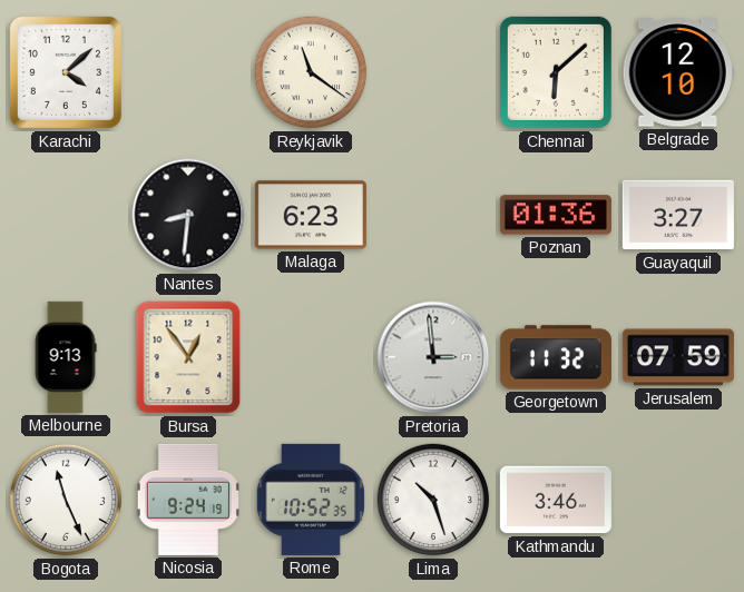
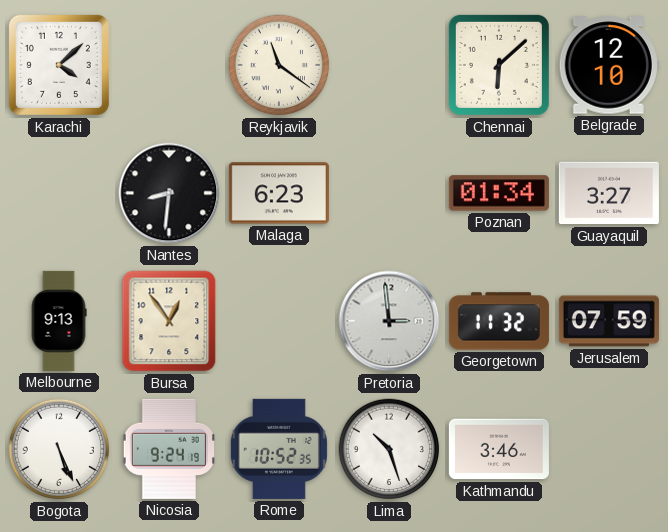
Poznan: 01:36 -> 01:34
Bogota: 11:26 -> 5:26
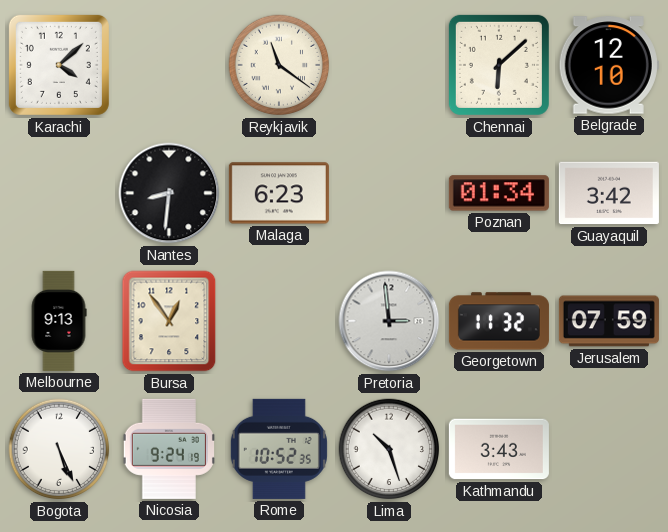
Guayaquil: 3:27 -> 3:42
Kathmandu: 3:46 -> 3:43
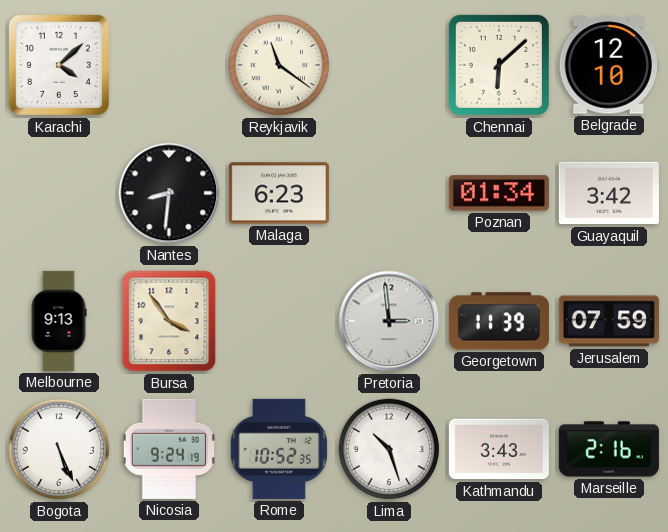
Bursa: 12:54 -> 3:54
Georgetown: 11:32 -> 11:39
Marseille: none -> 2:16
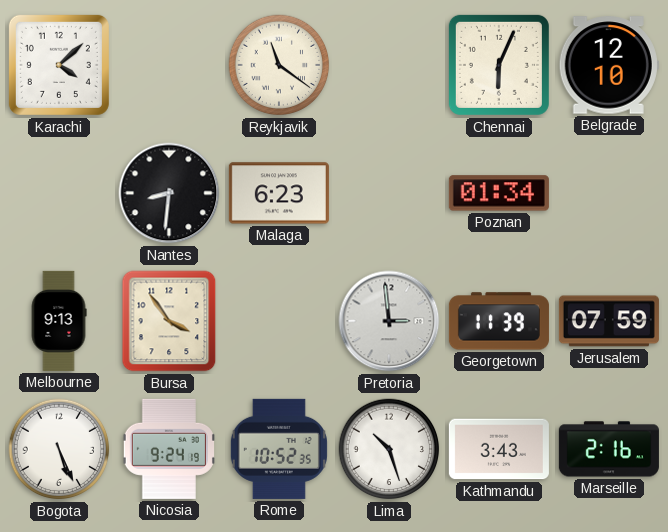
Chennai: 6:08 -> 6:04
Guayaquil: 3:42 -> none
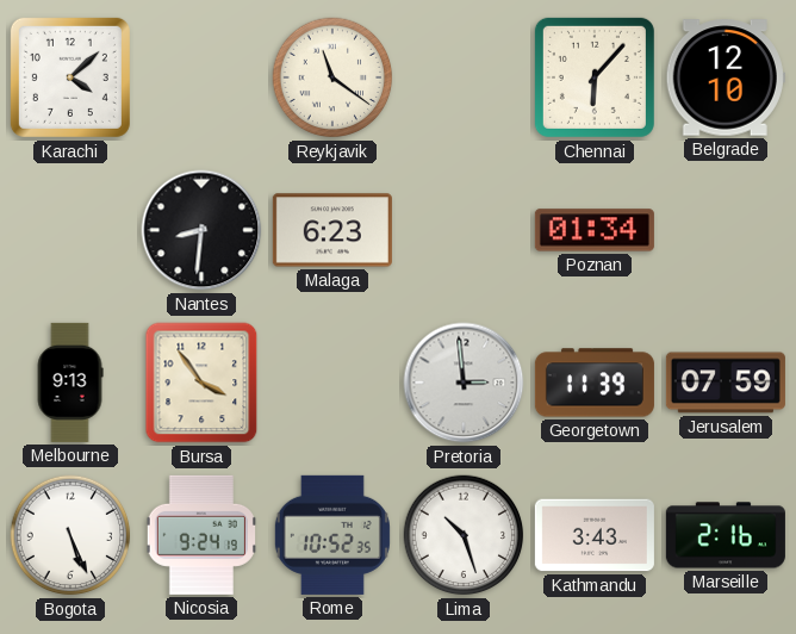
Chennai: 6:04 -> 6:07
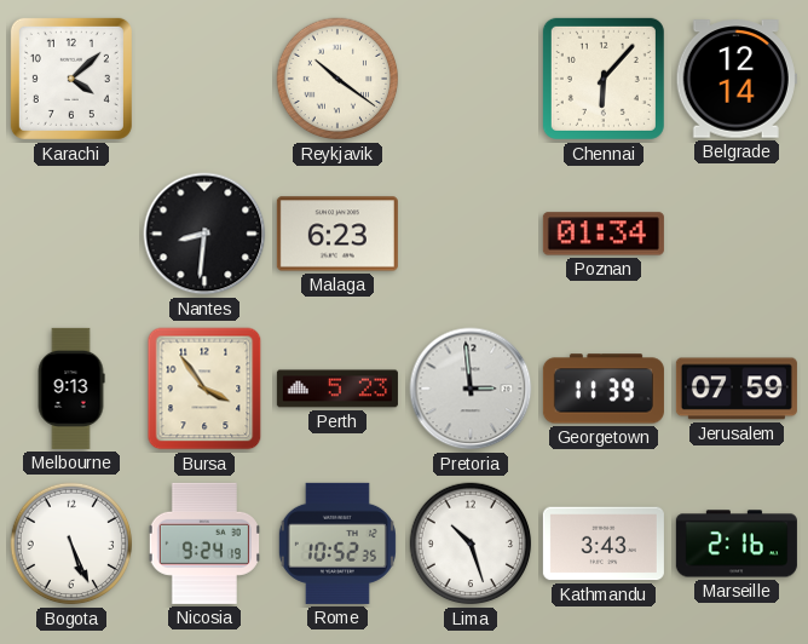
Reykjavik: 11:21 -> 10:21
Belgrade: 12:10 -> 12:14
Perth: none -> 5:23
